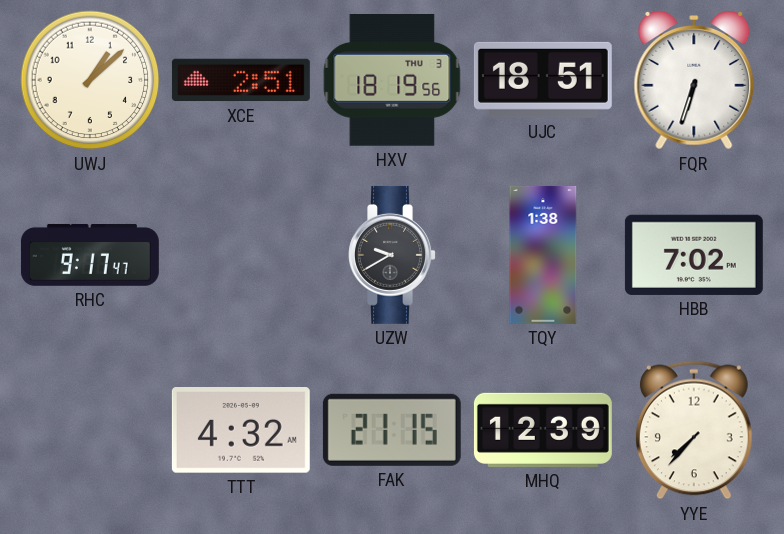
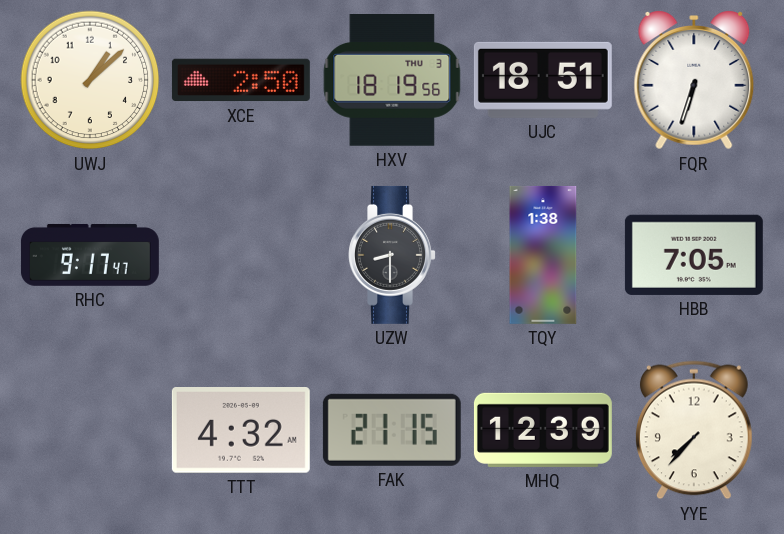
XCE: 2:51 -> 2:50
UZW: 9:40 -> 8:30
HBB: 7:02 -> 7:05
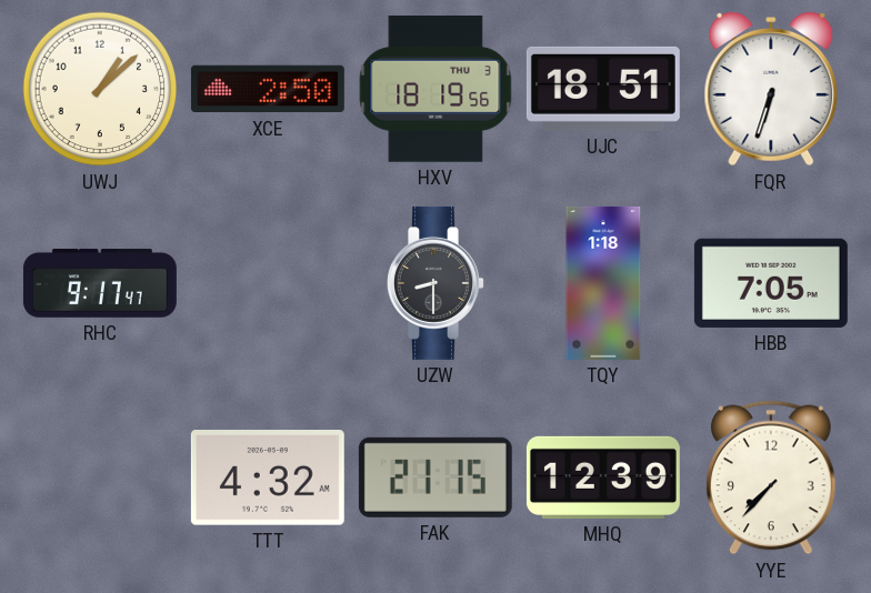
TQY: 1:38 -> 1:18
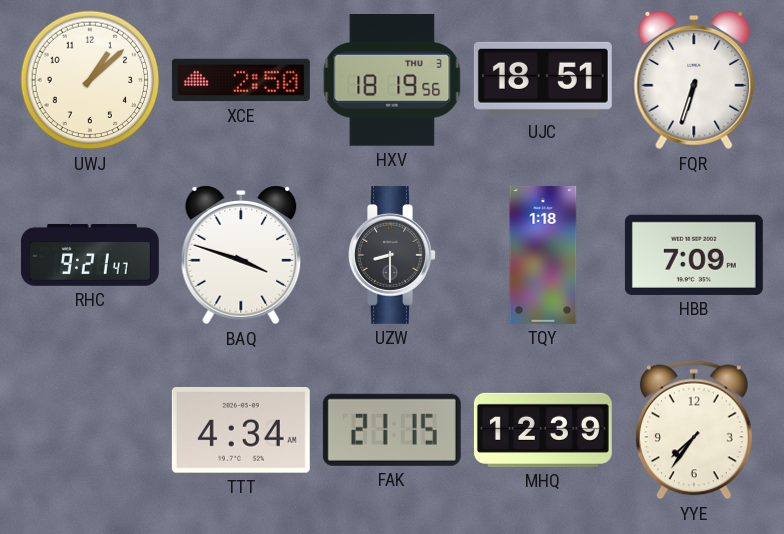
RHC: 9:17 -> 9:21
BAQ: none -> 3:48
HBB: 7:05 -> 7:09
TTT: 4:32 -> 4:34
YYE: 7:37 -> 7:36
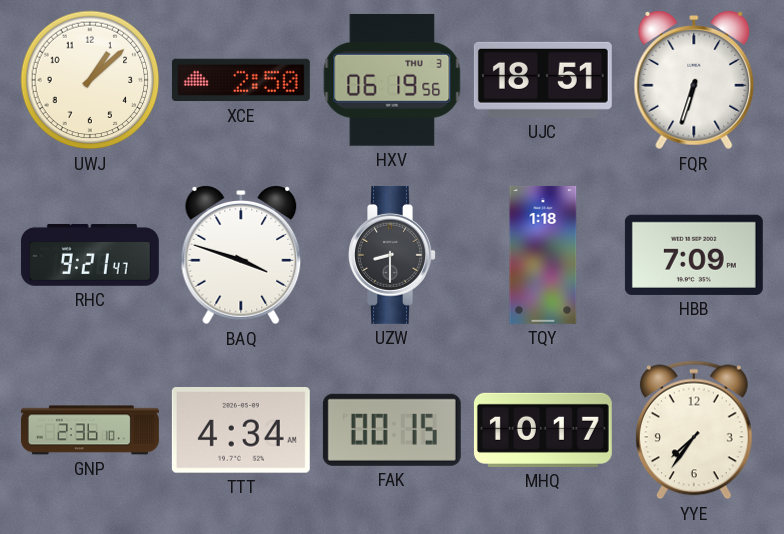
HXV: 18:19 -> 06:19
GNP: none -> 2:36
FAK: 21:15 -> 00:15
MHQ: 12:39 -> 10:17
